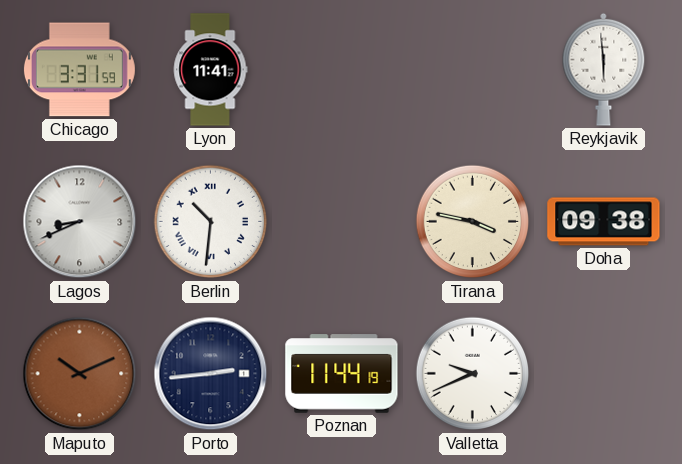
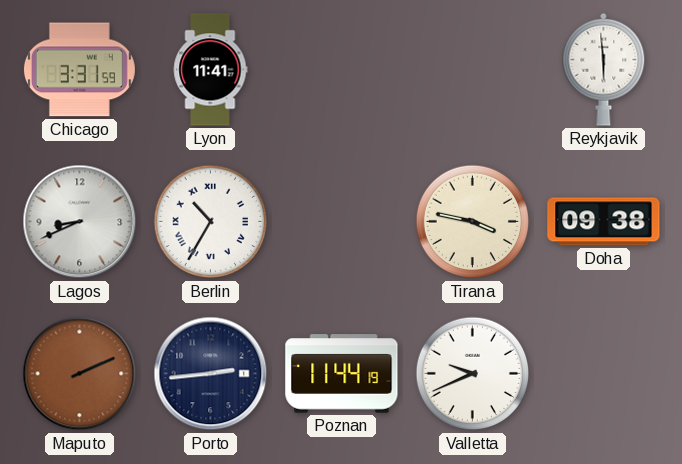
Berlin: 10:31 -> 10:35
Maputo: 10:11 -> 2:11
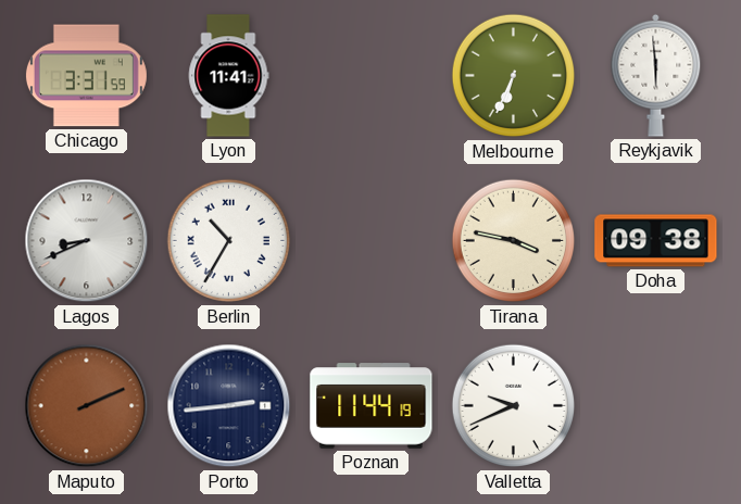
Melbourne: none -> 6:34
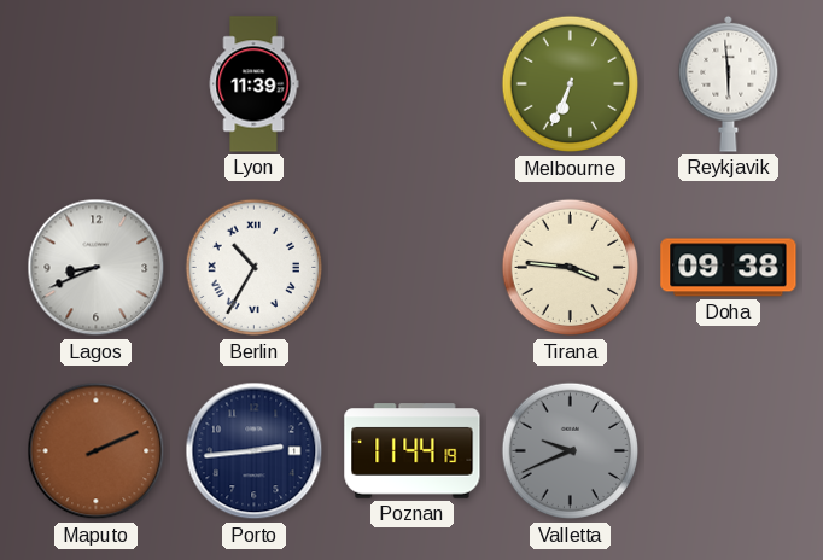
Chicago: 3:31 -> none
Lyon: 11:41 -> 11:39
Tirana: 3:47 -> 3:46
Valletta dial: white -> grey
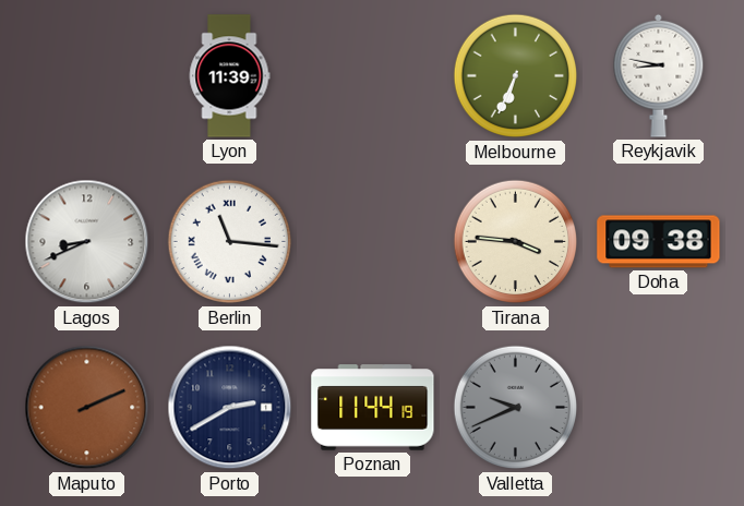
Reykjavik: 5:59 -> 8:47
Berlin: 10:35 -> 11:16
Porto: 2:44 -> 2:40
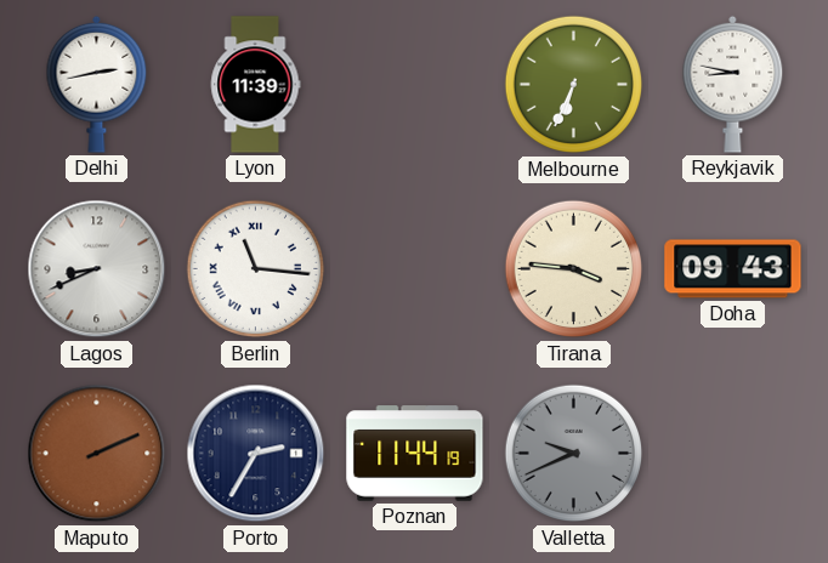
Delhi: none -> 2:43
Doha: 09:38 -> 09:43
Porto: 2:40 -> 2:35
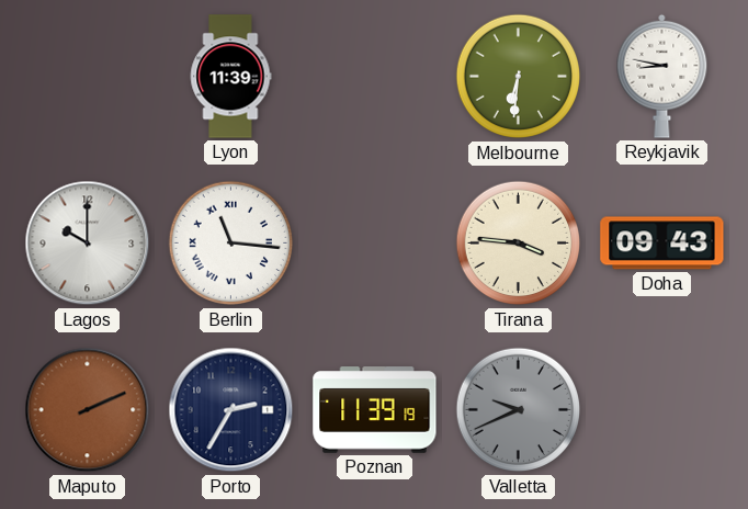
Delhi: 2:43 -> none
Melbourne: 6:34 -> 6:31
Lagos: 8:41 -> 10:00
Poznan: 11:44 -> 11:39
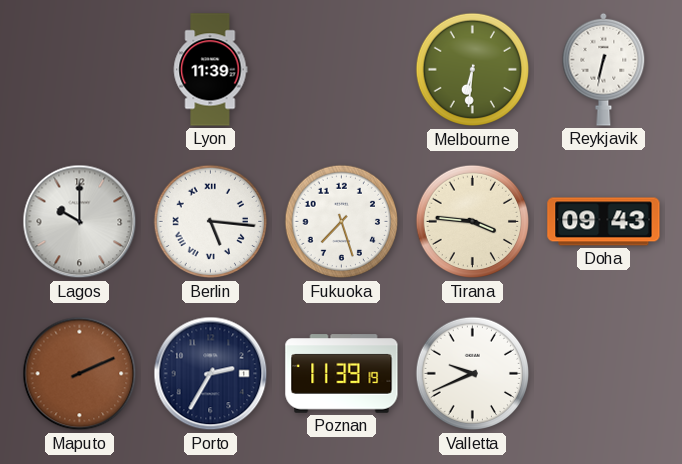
Reykjavik: 8:47 -> 6:32
Berlin: 11:16 -> 5:16
Fukuoka: none -> 7:27
Valletta dial: grey -> white
